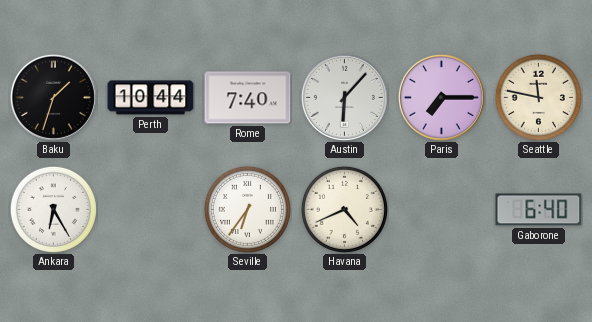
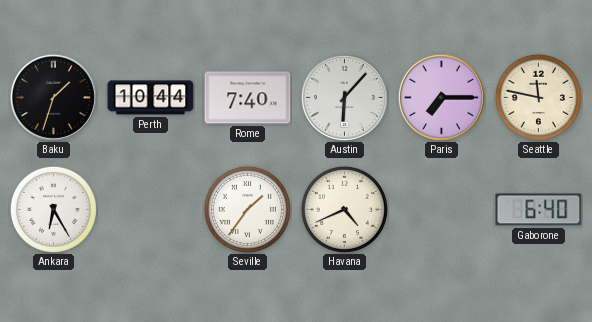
Seville: 6:36 -> 1:36
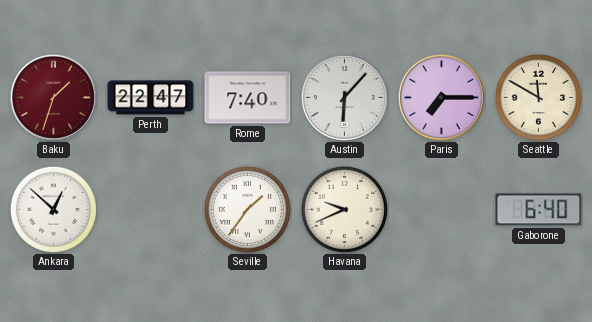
Baku dial: black -> burgundy
Perth: 10:44 -> 22:47
Seattle: 11:47 -> 11:50
Ankara: 6:25 -> 12:52
Havana: 4:41 -> 9:41
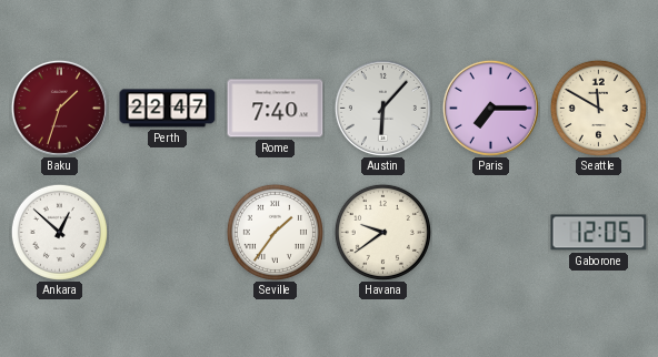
Havana: 9:41 -> 9:39
Gaborone: 6:40 -> 12:05
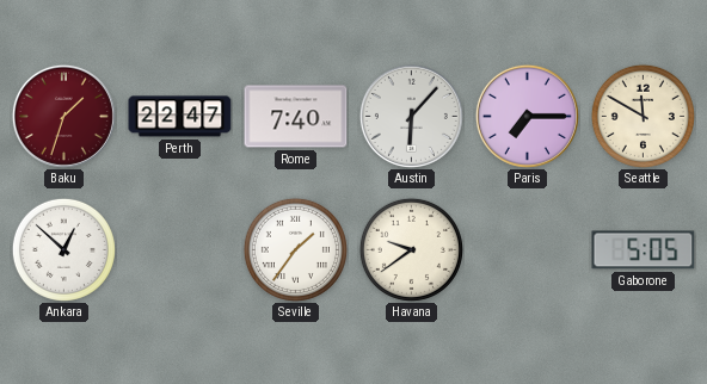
Gaborone: 12:05 -> 5:05
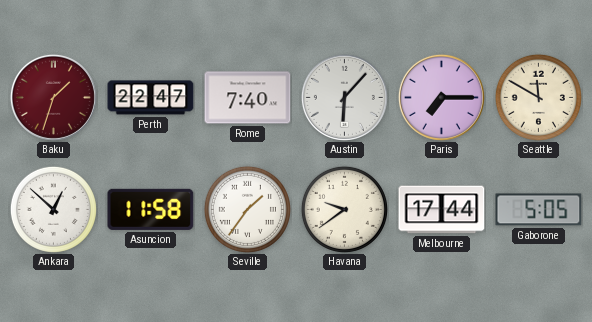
Asuncion: none -> 11:58
Melbourne: none -> 17:44
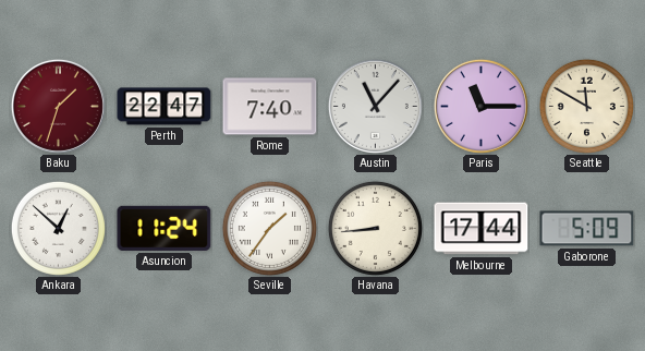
Austin: 6:07 -> 11:07
Paris: 7:15 -> 11:15
Asuncion: 11:58 -> 11:24
Havana: 9:39 -> 8:44
Gaborone: 5:05 -> 5:09
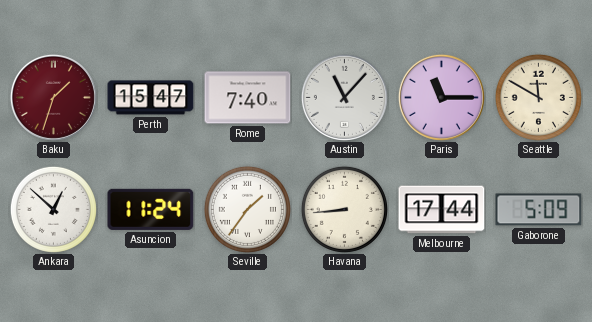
Perth: 22:47 -> 15:47
